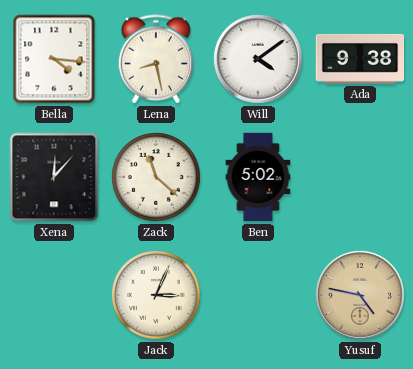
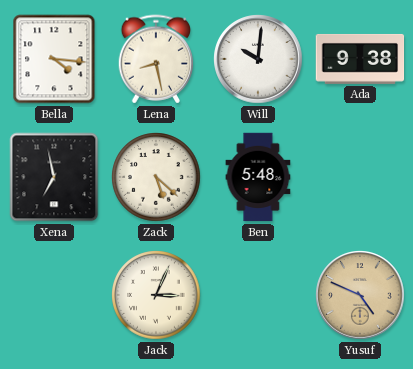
Will: 4:09 -> 10:01
Xena: 12:07 -> 6:58
Zack: 11:22 -> 5:22
Ben: 5:02 -> 5:48
Yusuf: 4:47 -> 4:49
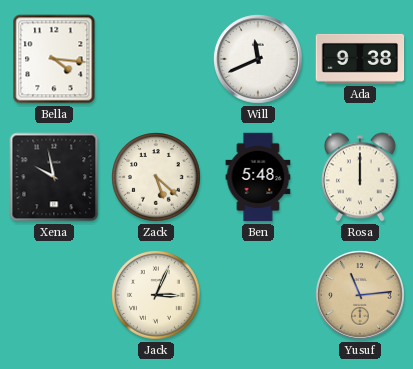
Lena: 8:28 -> none
Will: 10:01 -> 11:41
Xena: 6:58 -> 9:58
Rosa: none -> 12:00
Yusuf: 4:49 -> 11:14
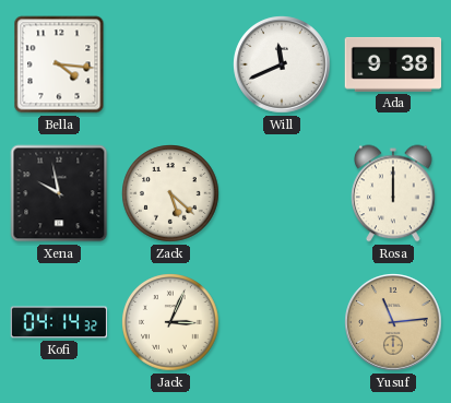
Ben: 5:48 -> none
Kofi: none -> 04:14
